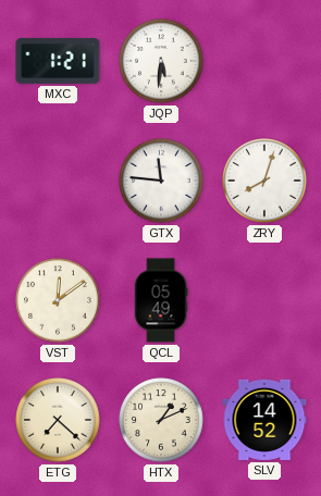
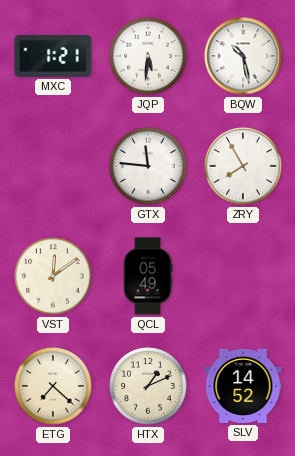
BQW: none -> 10:28
ZRY: 8:03 -> 7:55
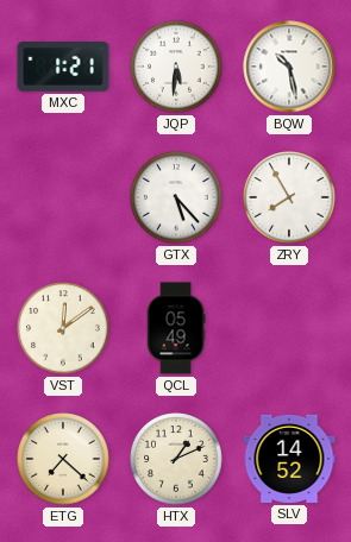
GTX: 11:46 -> 5:23
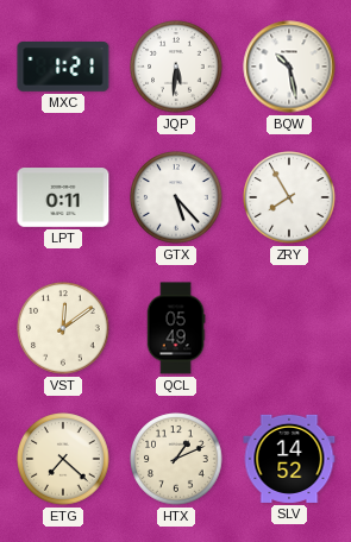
LPT: none -> 0:11
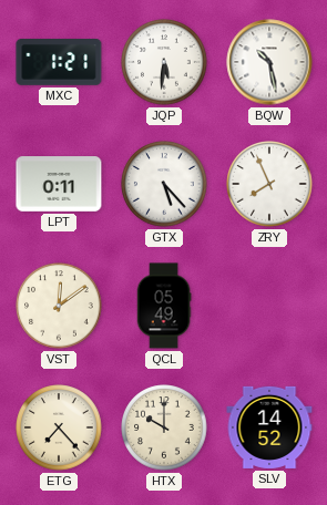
ZRY: 7:55 -> 7:56
ETG: 7:22 -> 7:23
HTX: 1:11 -> 10:00
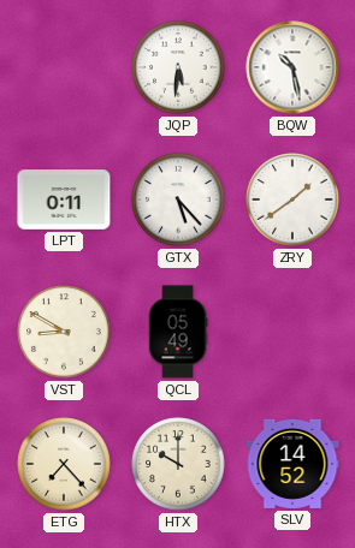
MXC: 1:21 -> none
ZRY: 7:56 -> 1:39
VST: 12:09 -> 8:50
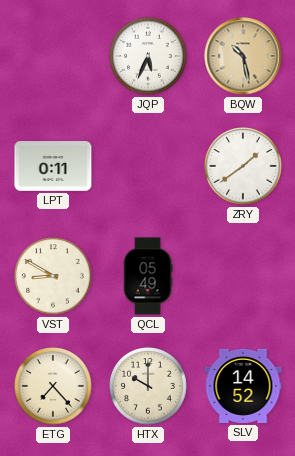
JQP: 5:31 -> 5:34
BQW dial: white -> champagne
GTX: 5:23 -> none
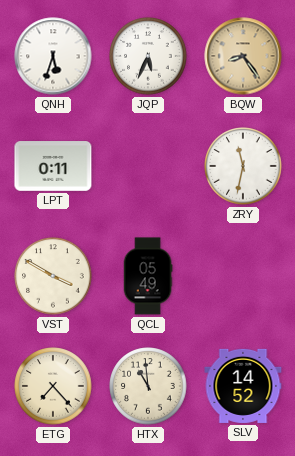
QNH: none -> 5:33
BQW: 10:28 -> 8:24
ZRY: 1:39 -> 11:32
VST: 8:50 -> 3:50
HTX: 10:00 -> 10:59
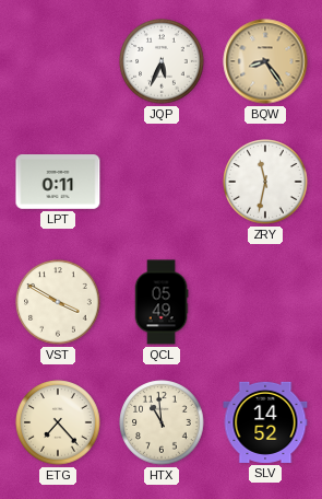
QNH: 5:33 -> none
